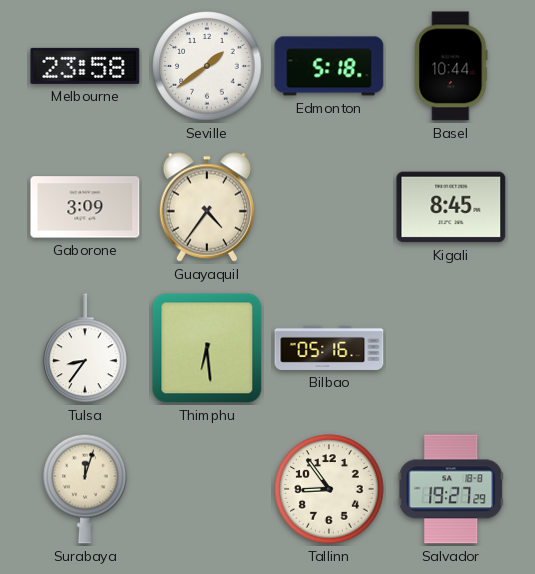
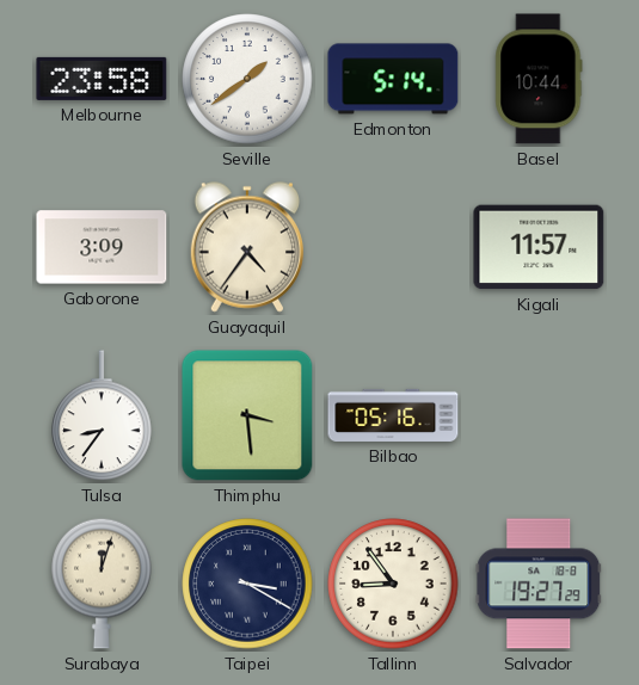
Edmonton: 5:18 -> 5:14
Kigali: 8:45 -> 11:57
Thimphu: 6:29 -> 3:29
Taipei: none -> 3:20
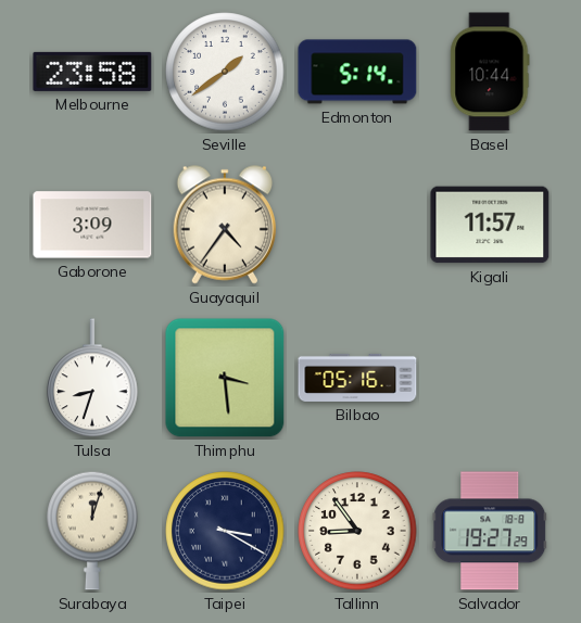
Tulsa: 8:36 -> 8:33
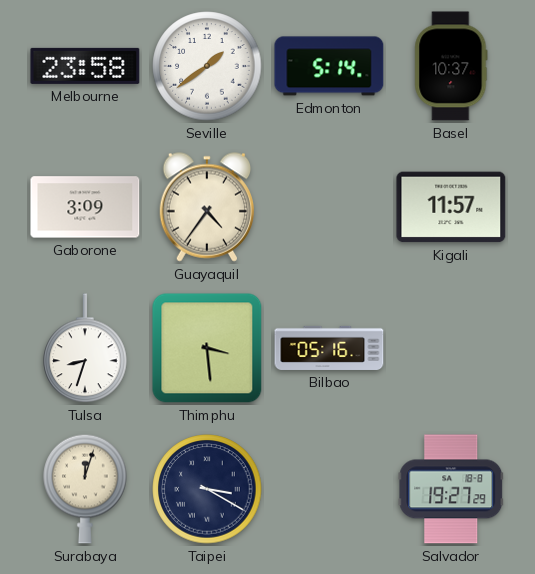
Basel: 10:44 -> 10:37
Tallinn: 8:54 -> none
